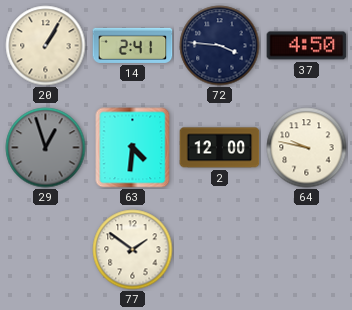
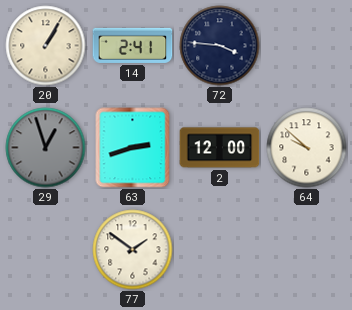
37: 4:50 -> none
63: 4:31 -> 2:42
64: 9:47 -> 9:52
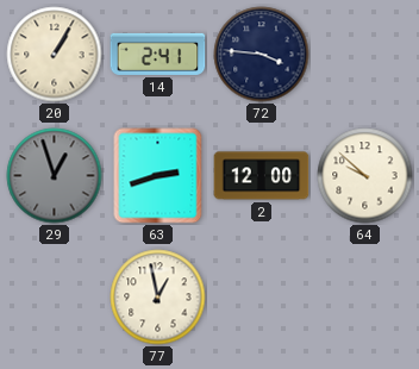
77: 1:51 -> 12:58
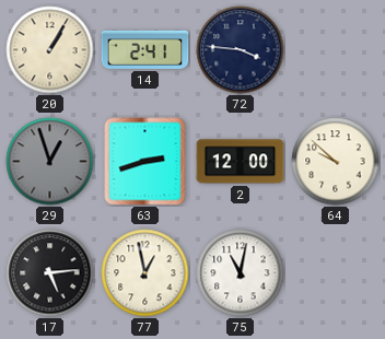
17: none -> 5:14
75: none -> 11:02
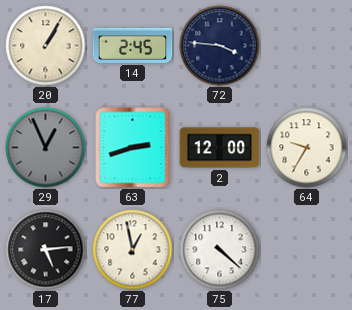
14: 2:41 -> 2:45
29: 12:57 -> 12:56
64: 9:52 -> 9:35
75: 11:02 -> 4:22
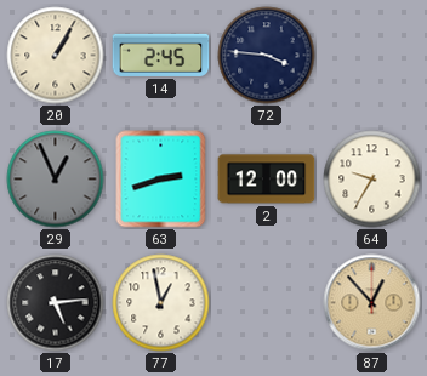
75: 4:22 -> none
87: none -> 12:53
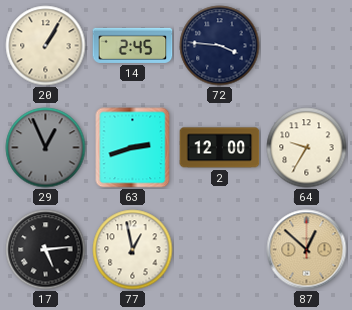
87: 12:53 -> 12:52
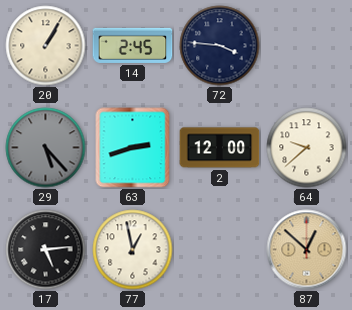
29: 12:56 -> 5:23
64: 9:35 -> 9:38
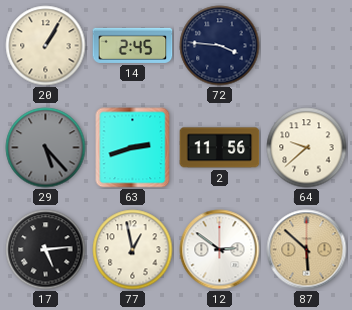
2: 12:00 -> 11:56
12: none -> 2:51
87: 12:52 -> 5:52
